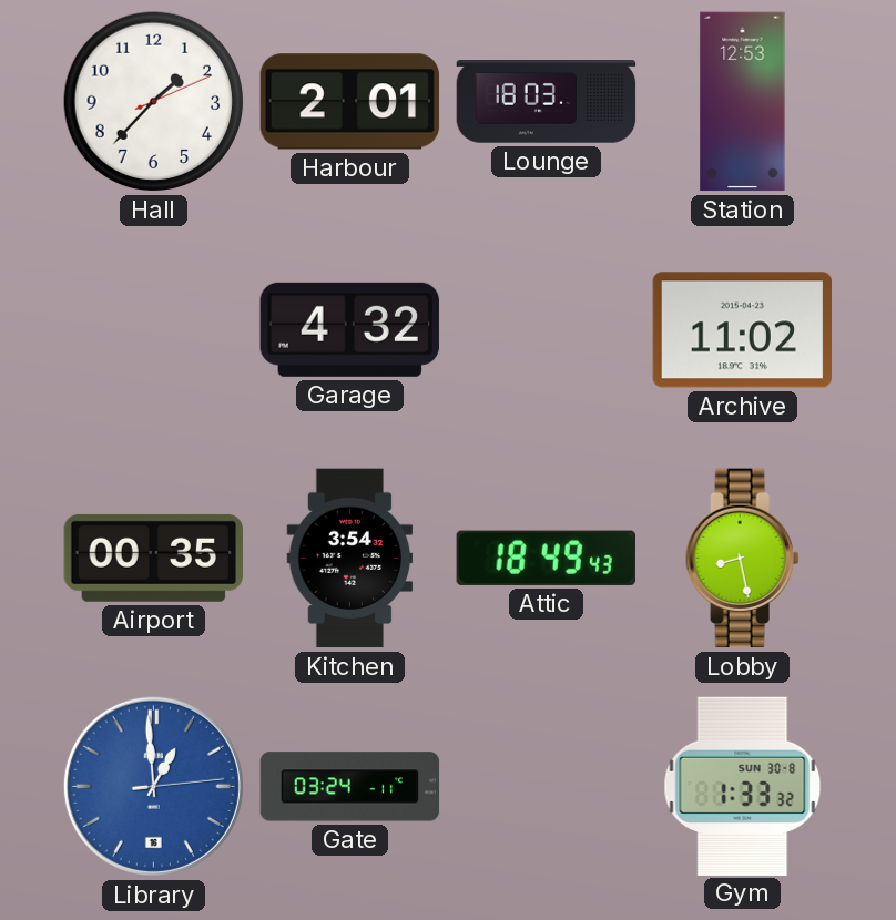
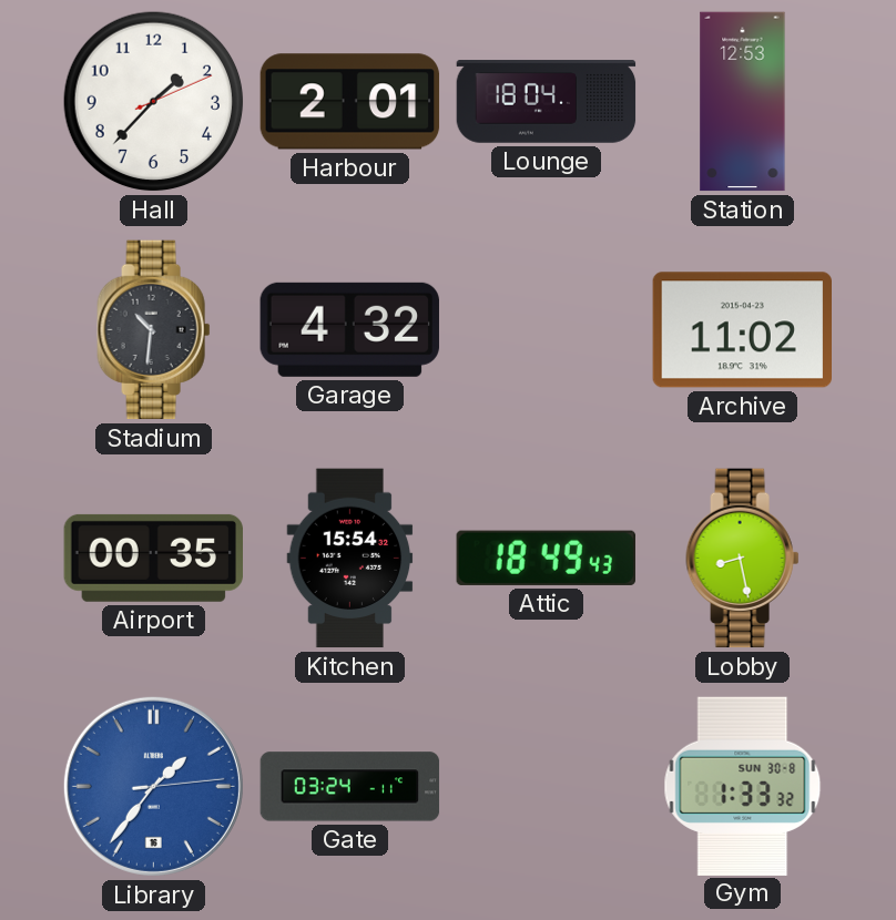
Lounge: 18:03 -> 18:04
Stadium: none -> 10:31
Kitchen: 3:54 -> 15:54
Library: 12:59 -> 1:36
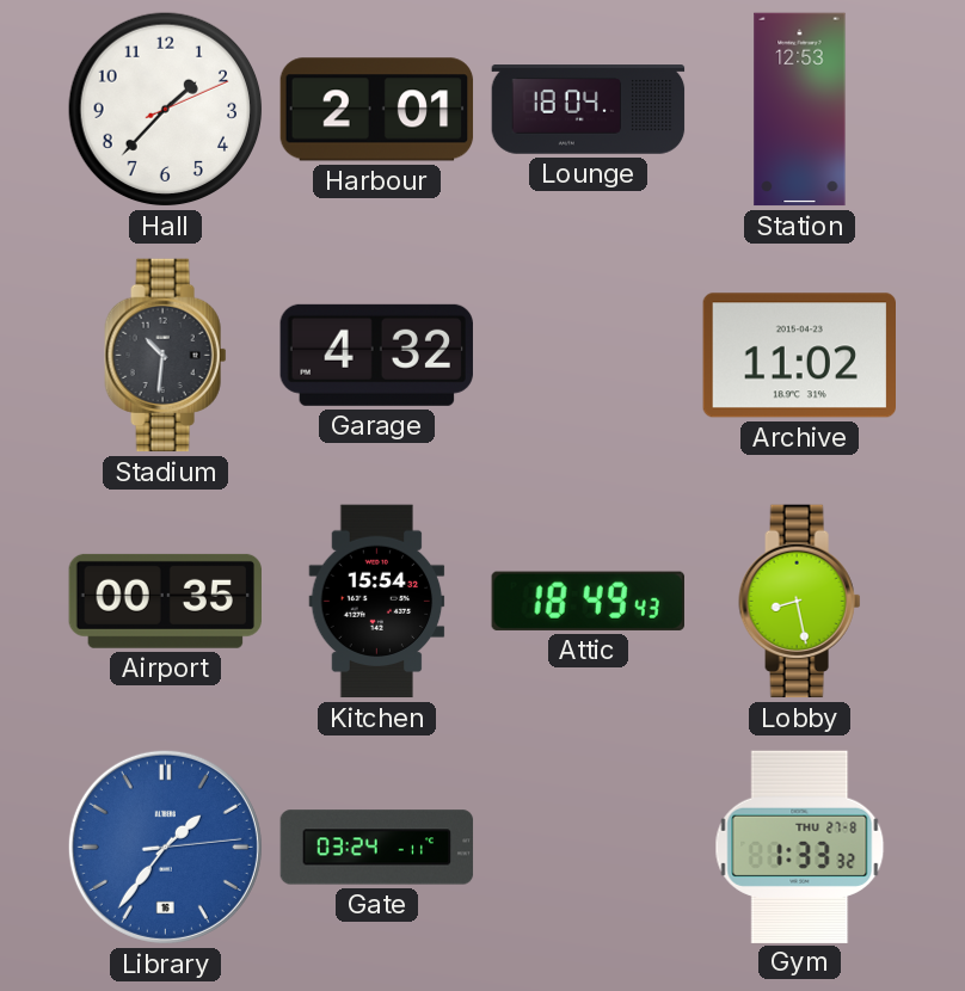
Gym date: SUN 30-8 -> THU 27-8
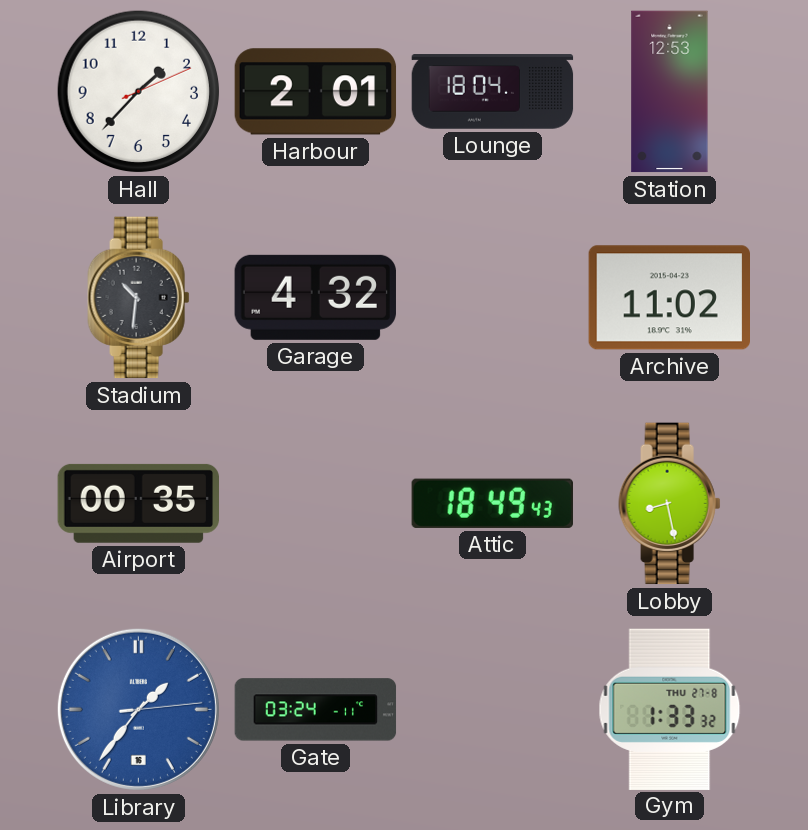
Kitchen: 15:54 -> none
